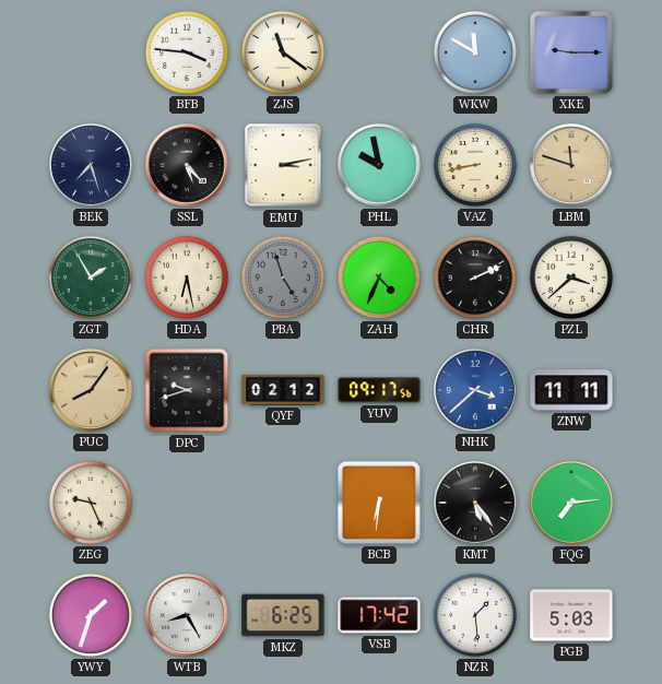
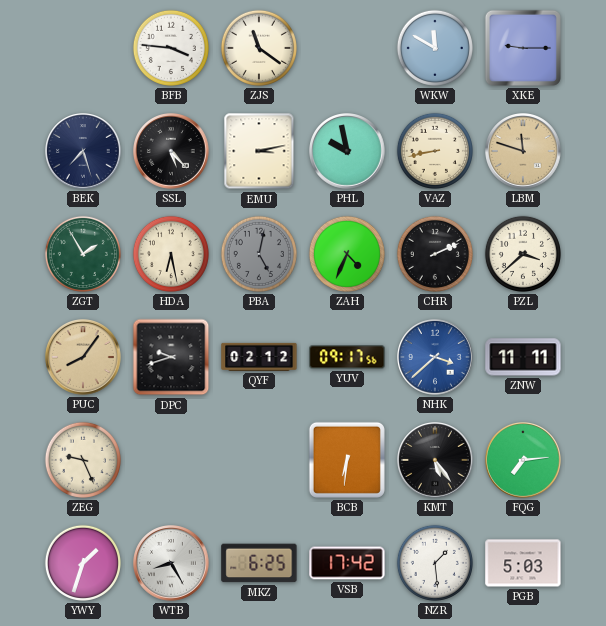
PBA: 4:57 -> 5:02
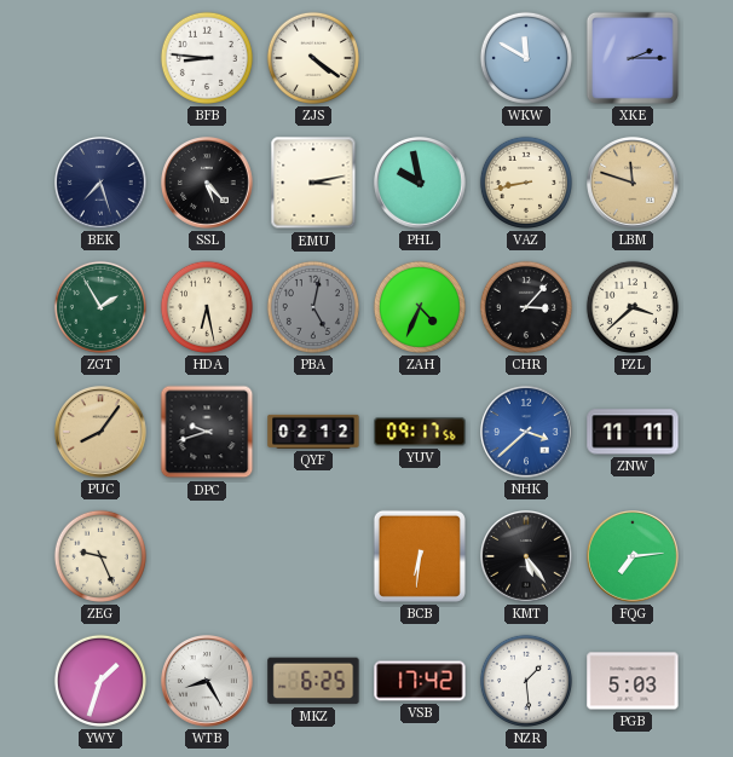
BFB: 3:46 -> 8:46
ZJS: 11:21 -> 4:21
XKE: 9:15 -> 2:15
CHR: 2:11 -> 3:07
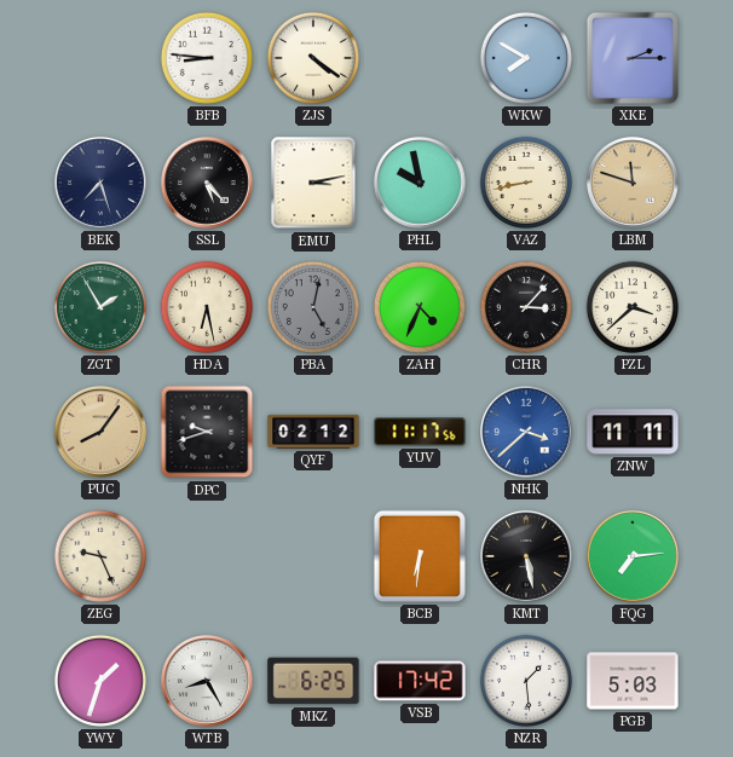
WKW: 11:50 -> 7:50
YUV: 09:17 -> 11:17
KMT: 5:24 -> 5:28
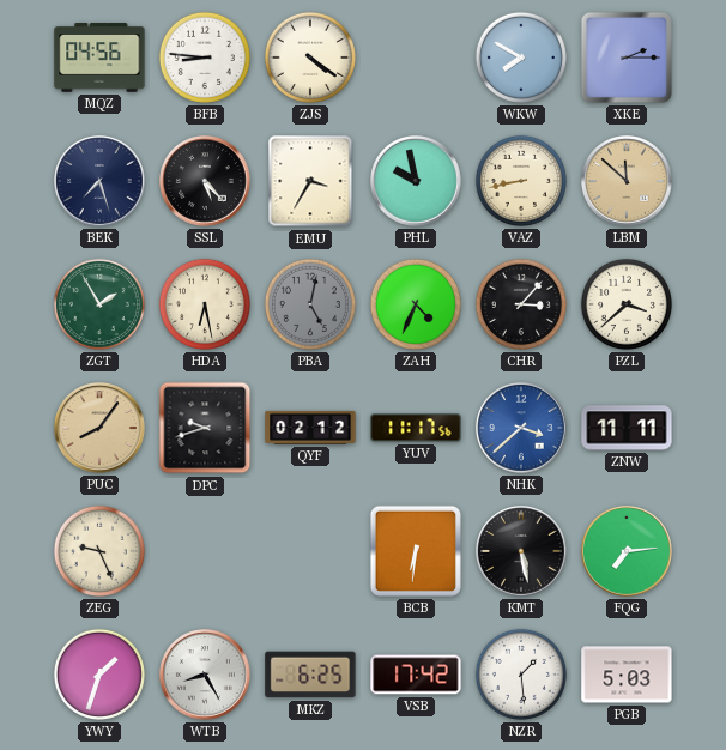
MQZ: none -> 04:56
EMU: 3:13 -> 3:35
LBM: 11:48 -> 11:52
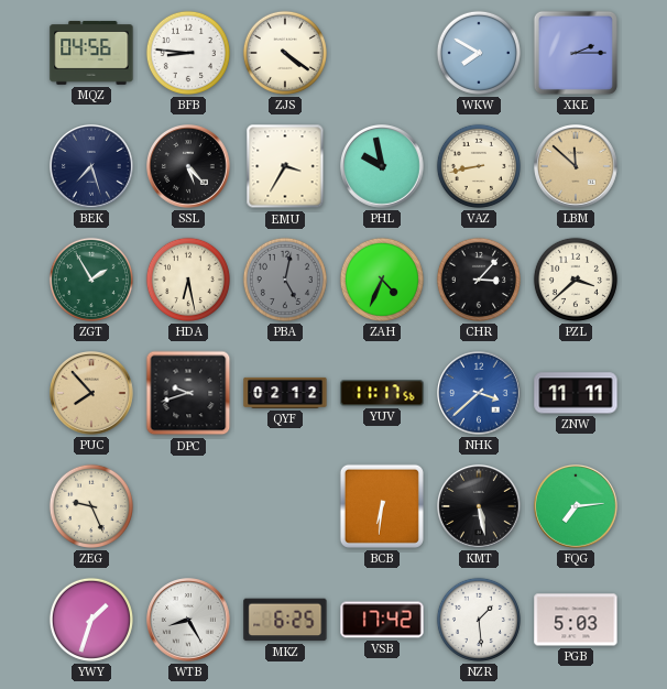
PUC: 8:06 -> 7:53
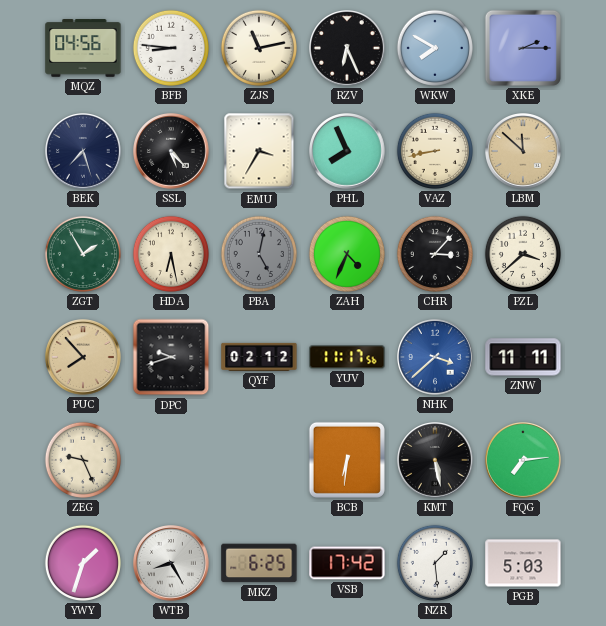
ZJS: 4:21 -> 11:13
RZV: none -> 6:26
PHL: 9:58 -> 7:56
